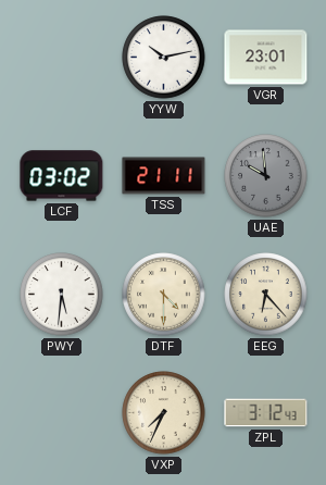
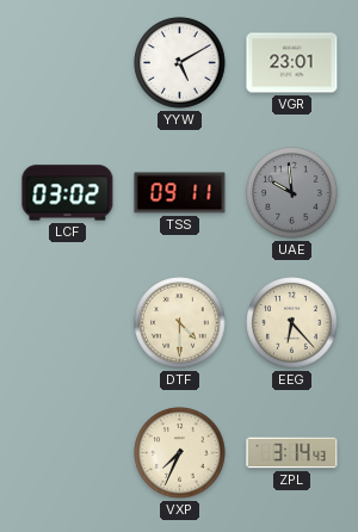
YYW: 10:13 -> 5:10
TSS: 21:11 -> 09:11
PWY: 5:31 -> none
ZPL: 3:12 -> 3:14
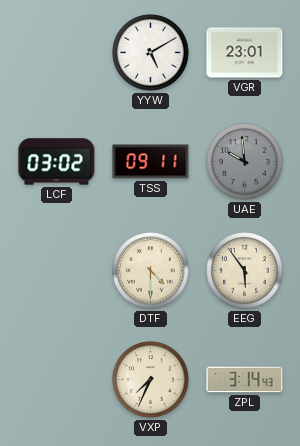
EEG: 6:23 -> 5:54
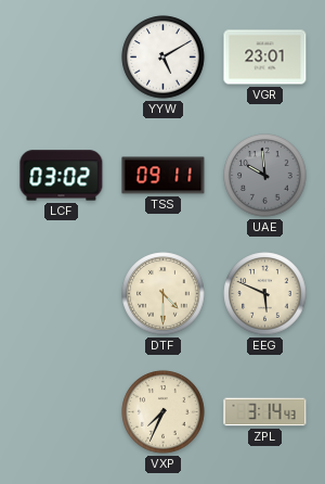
EEG: 5:54 -> 5:49
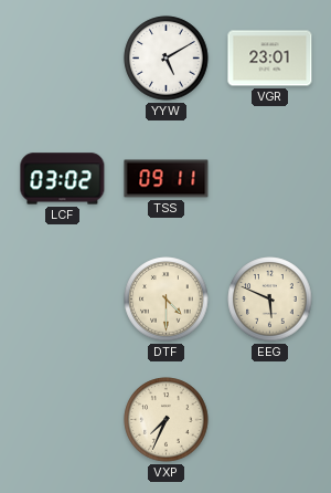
UAE: 9:59 -> none
ZPL: 3:14 -> none
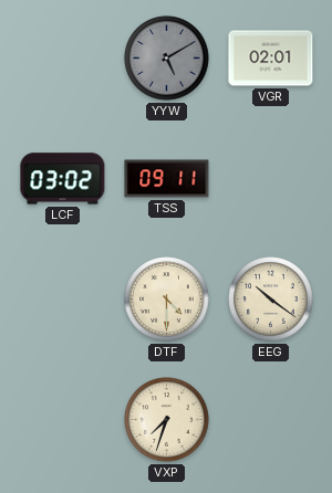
YYW dial: white -> grey
VGR: 23:01 -> 02:01
EEG: 5:49 -> 10:21
VXP: 7:34 -> 7:33
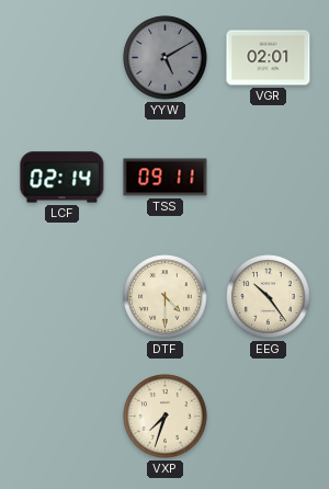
LCF: 03:02 -> 02:14
EEG: 10:21 -> 10:24
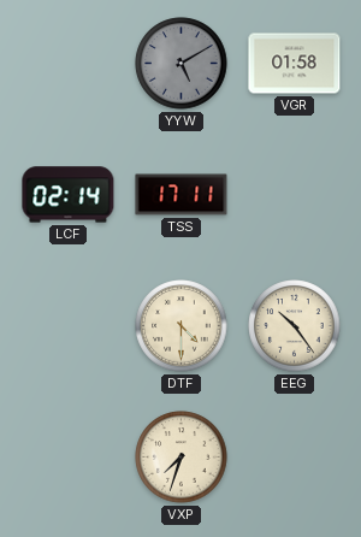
VGR: 02:01 -> 01:58
TSS: 09:11 -> 17:11
